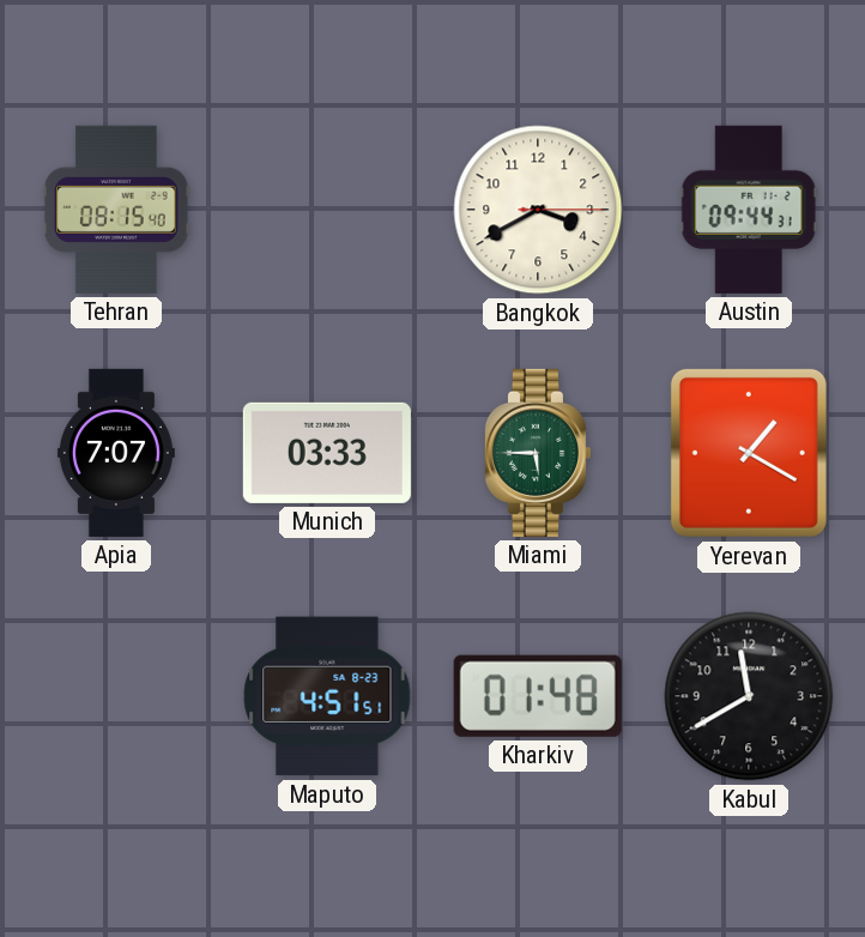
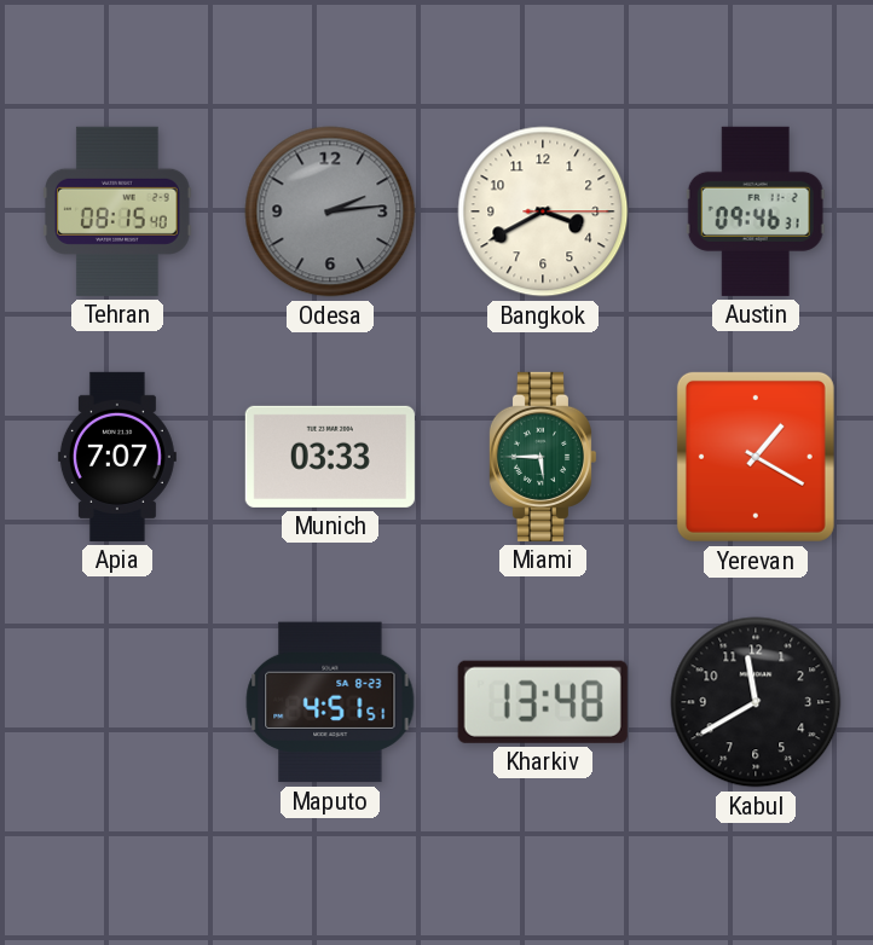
Odesa: none -> 2:14
Austin: 09:44 -> 09:46
Kharkiv: 01:48 -> 13:48
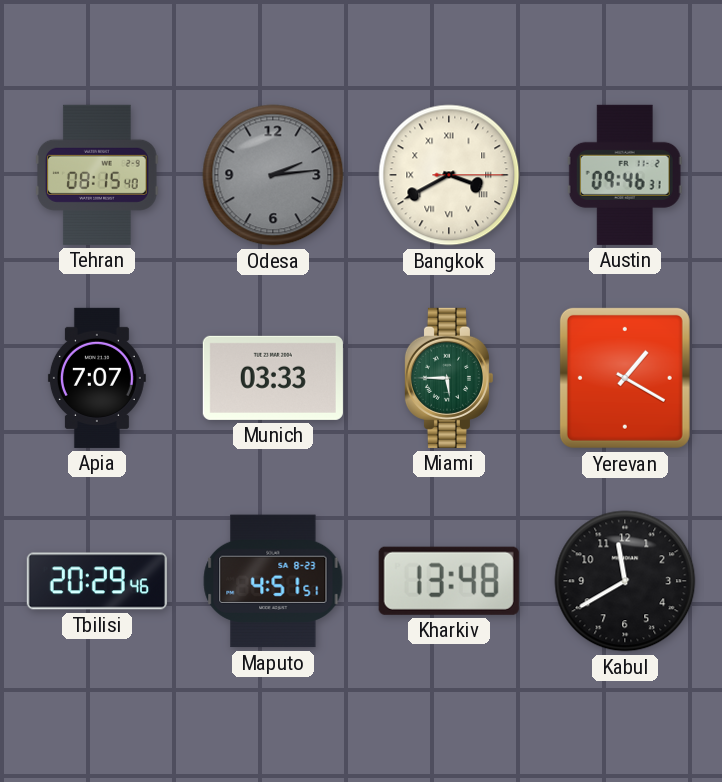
Bangkok numerals: Arabic -> Roman
Tbilisi: none -> 20:29
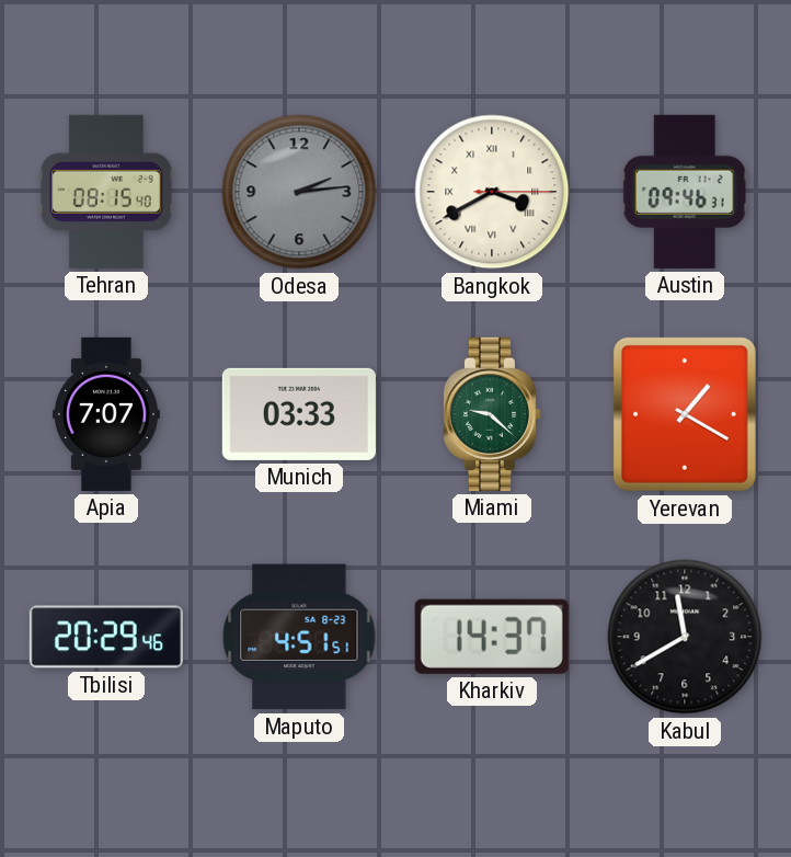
Miami: 5:45 -> 9:22
Kharkiv: 13:48 -> 14:37
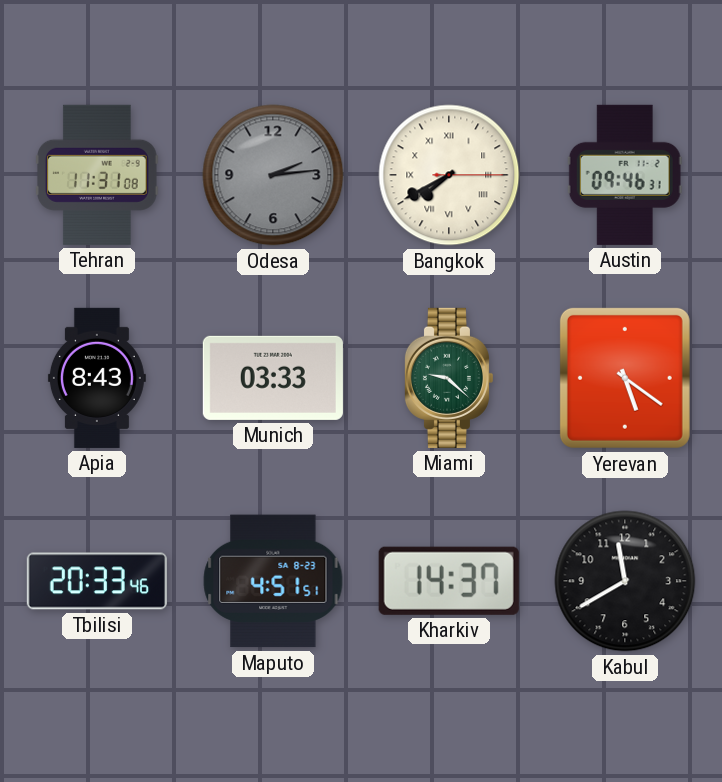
Tehran: 08:15 -> 11:31
Bangkok: 3:40 -> 7:40
Apia: 7:07 -> 8:43
Yerevan: 1:20 -> 5:21
Tbilisi: 20:29 -> 20:33
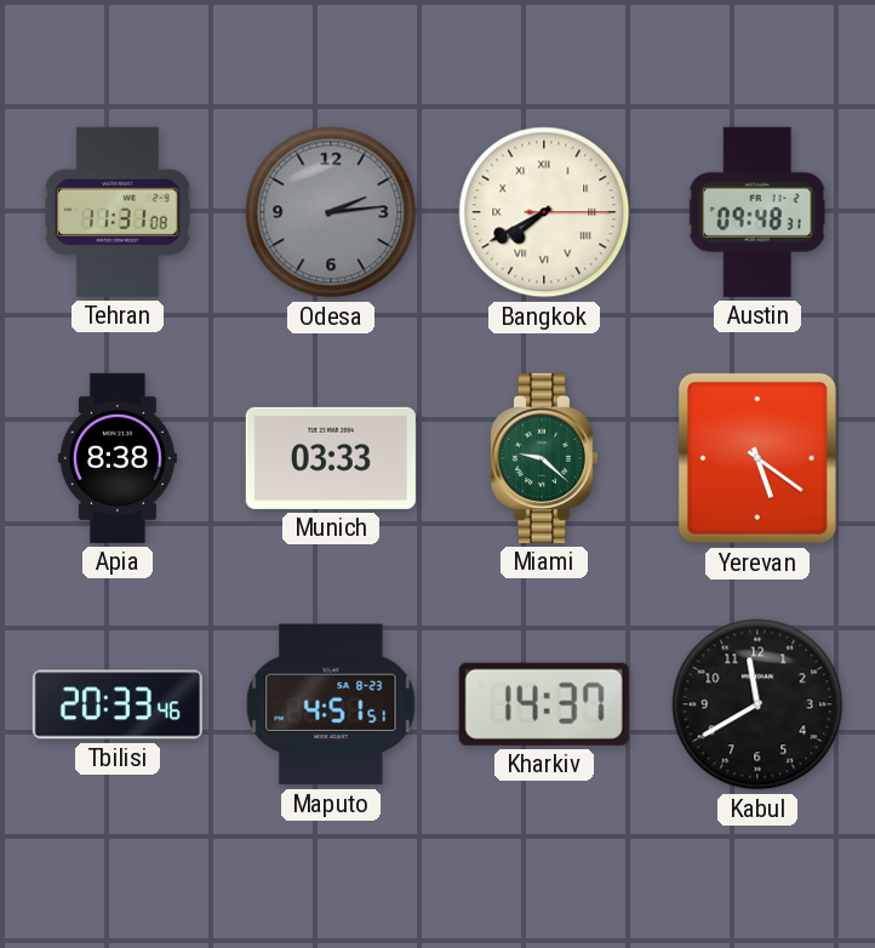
Austin: 09:46 -> 09:48
Apia: 8:43 -> 8:38
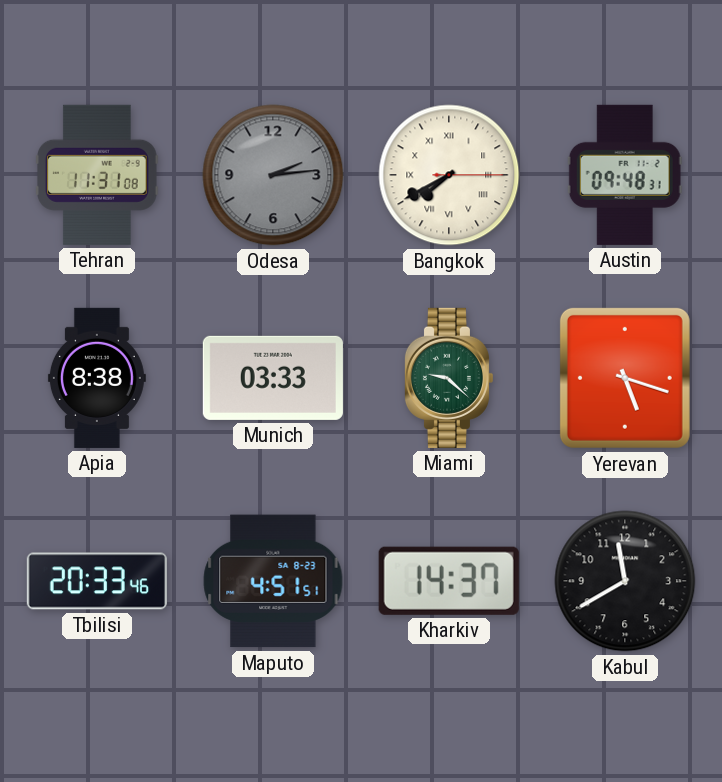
Yerevan: 5:21 -> 5:18
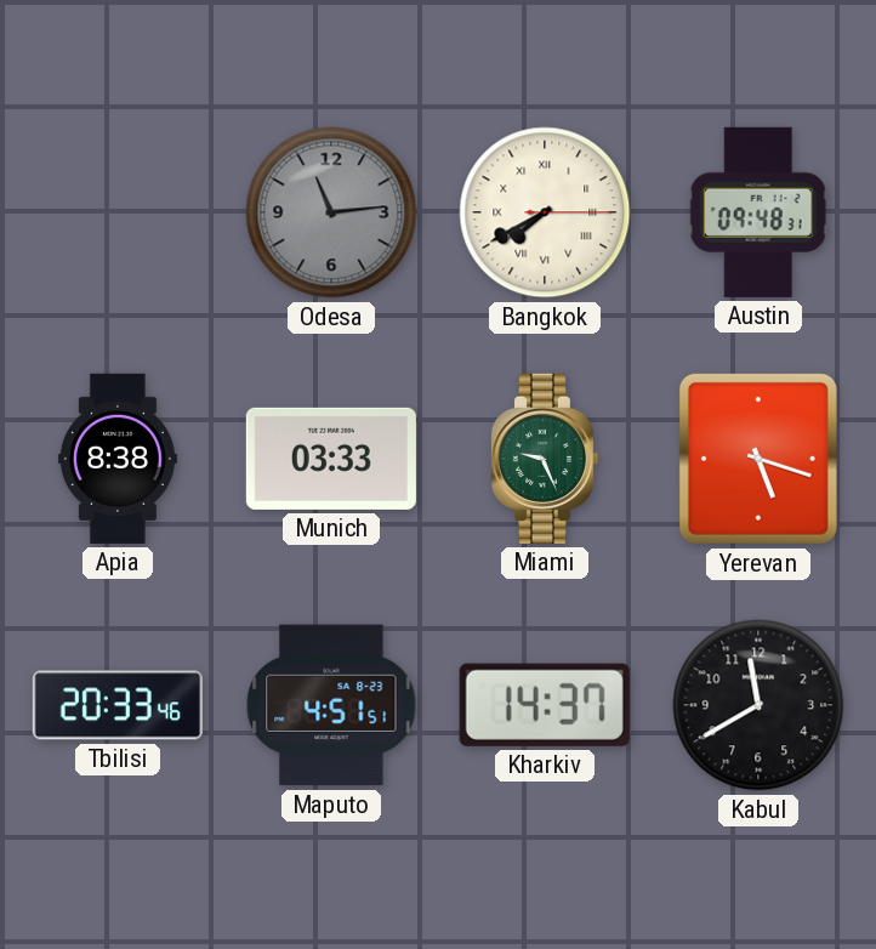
Tehran: 11:31 -> none
Odesa: 2:14 -> 11:14
Miami: 9:22 -> 9:26
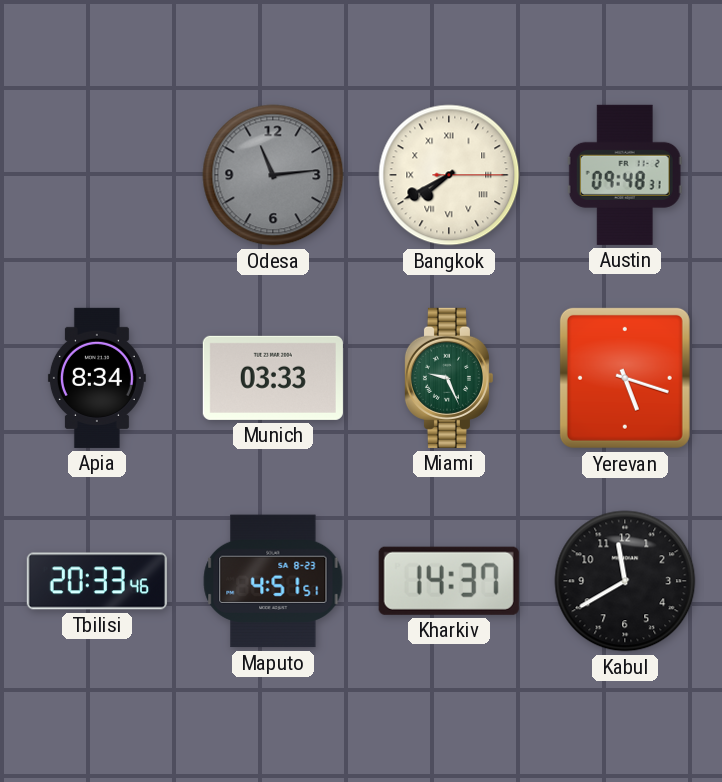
Apia: 8:38 -> 8:34
